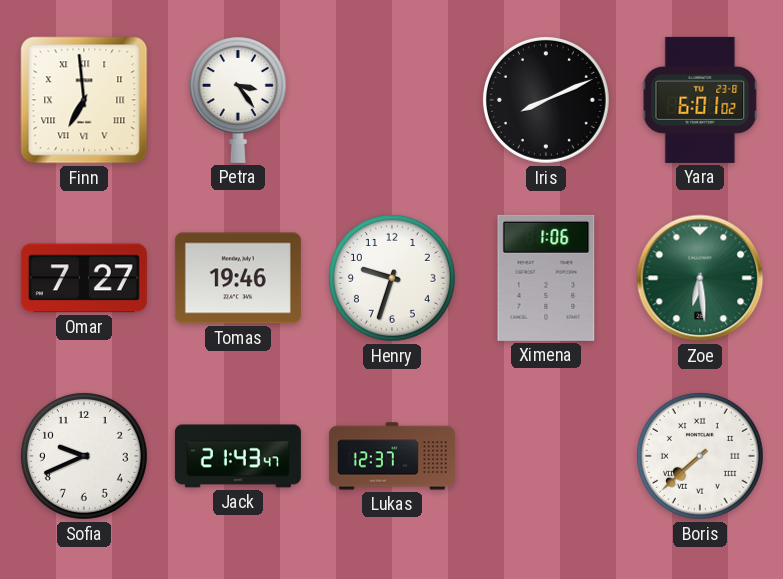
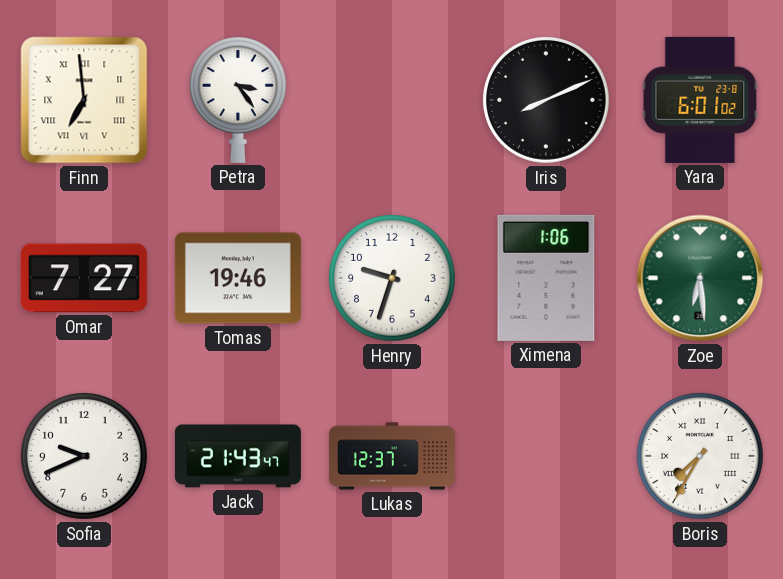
Boris: 7:38 -> 7:35
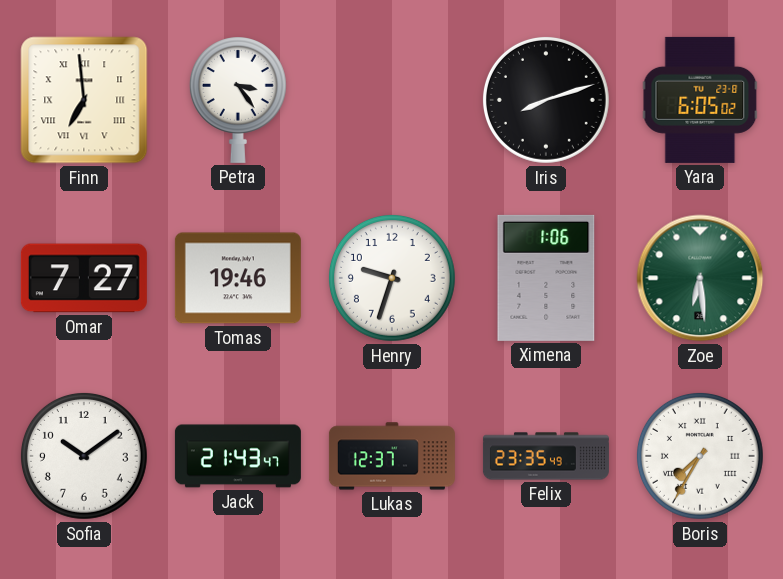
Iris: 8:11 -> 8:12
Yara: 6:01 -> 6:05
Sofia: 9:41 -> 10:09
Felix: none -> 23:35
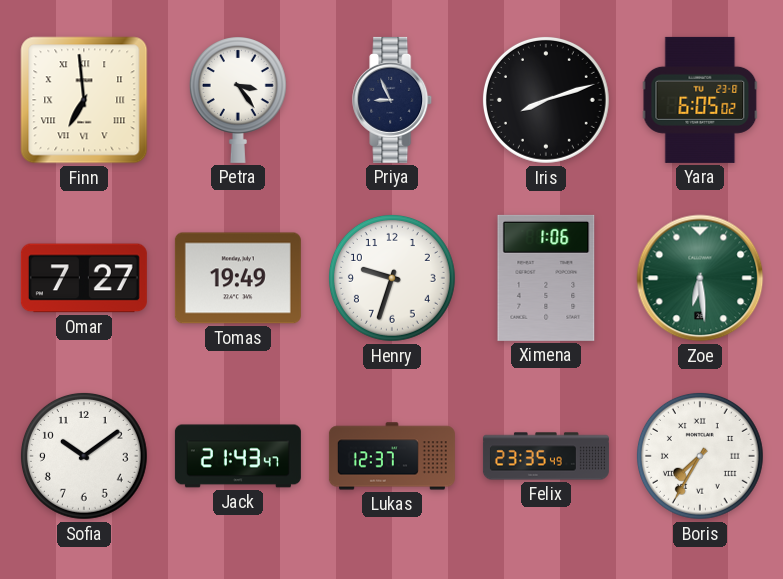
Priya: none -> 8:56
Tomas: 19:46 -> 19:49
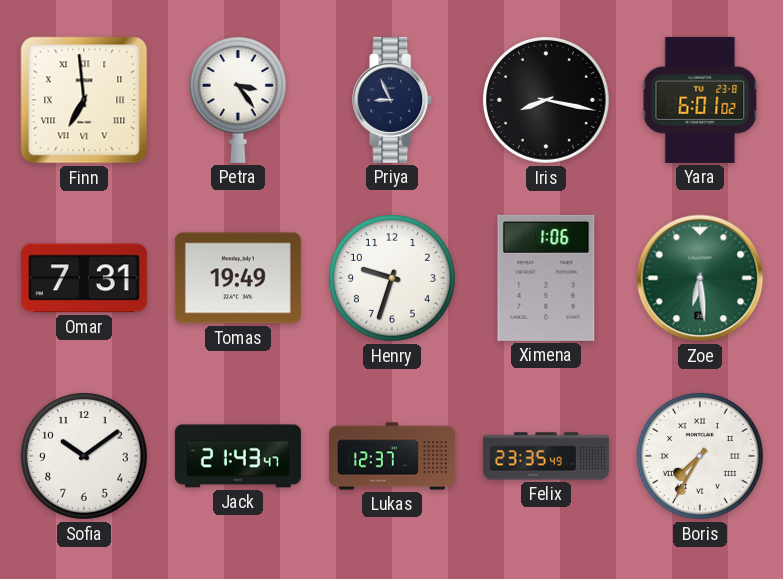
Iris: 8:12 -> 8:17
Yara: 6:05 -> 6:01
Omar: 7:27 -> 7:31
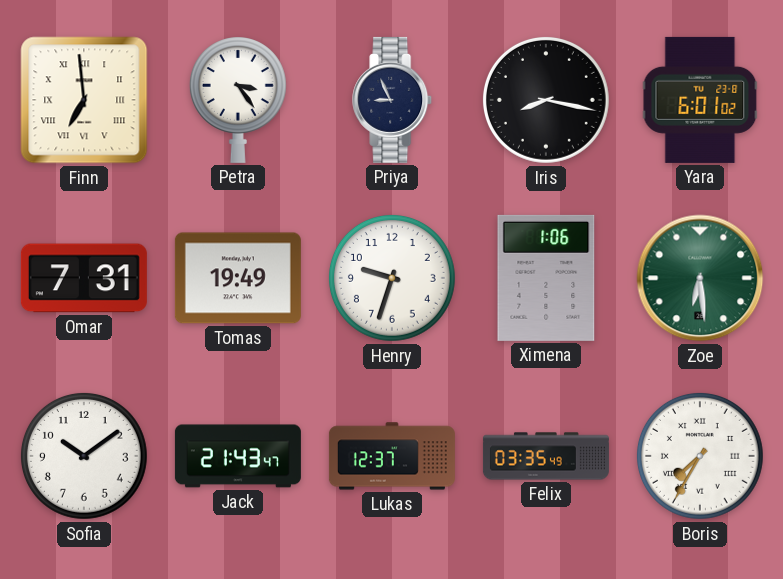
Felix: 23:35 -> 03:35
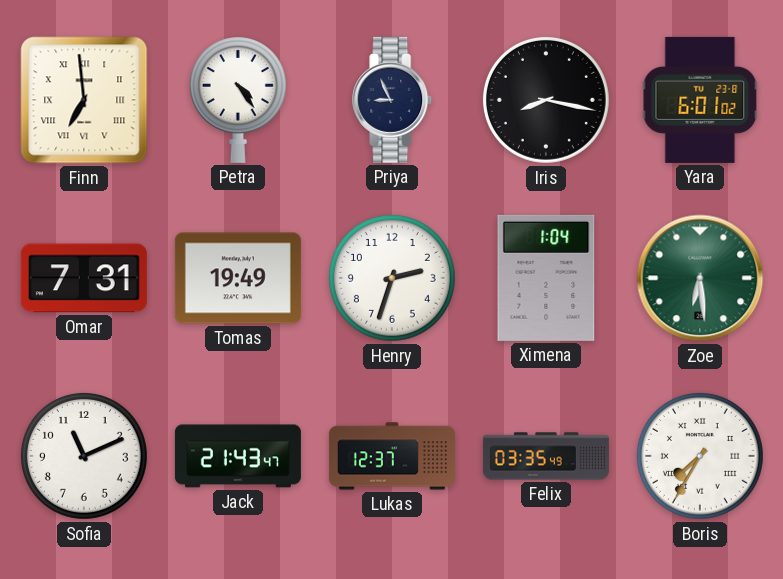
Petra: 3:24 -> 4:24
Henry: 9:33 -> 2:33
Ximena: 1:06 -> 1:04
Sofia: 10:09 -> 11:11
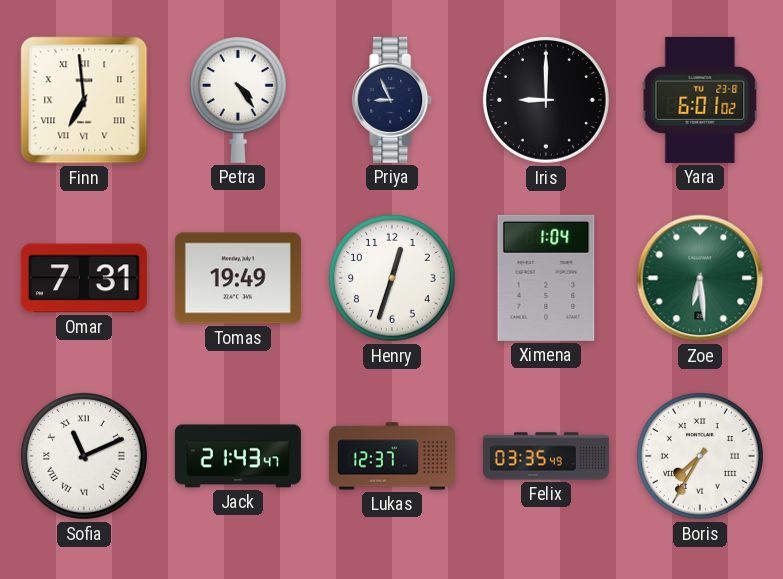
Iris: 8:17 -> 9:00
Henry: 2:33 -> 12:33
Sofia numerals: Arabic -> Roman
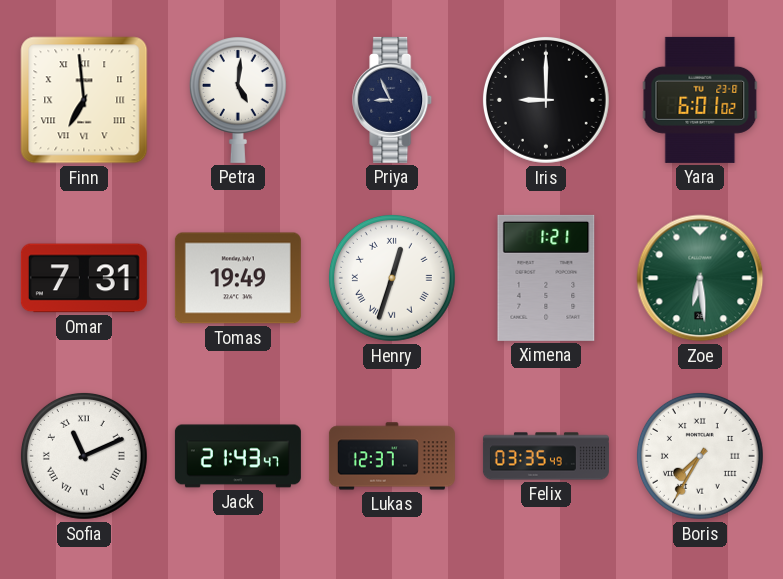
Petra: 4:24 -> 5:01
Henry numerals: Arabic -> Roman
Ximena: 1:04 -> 1:21
